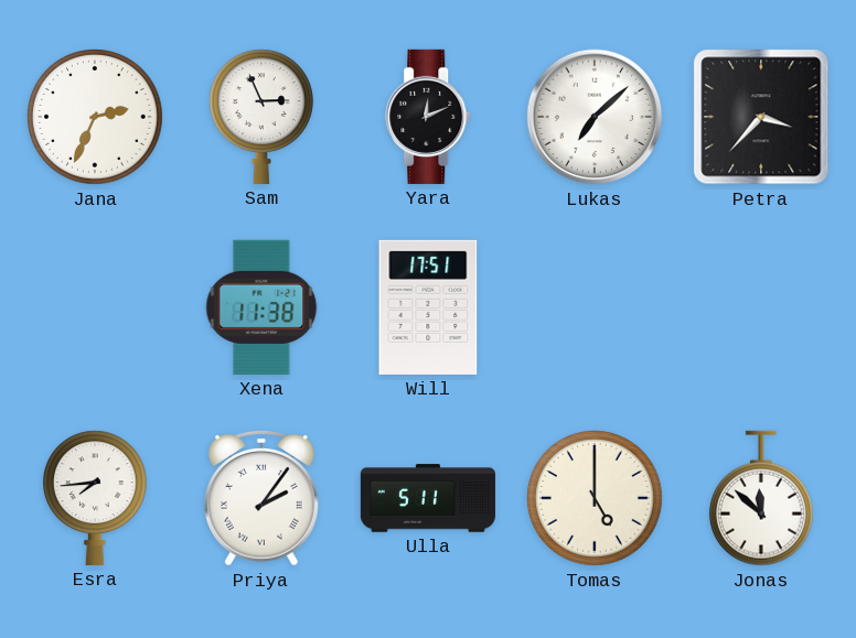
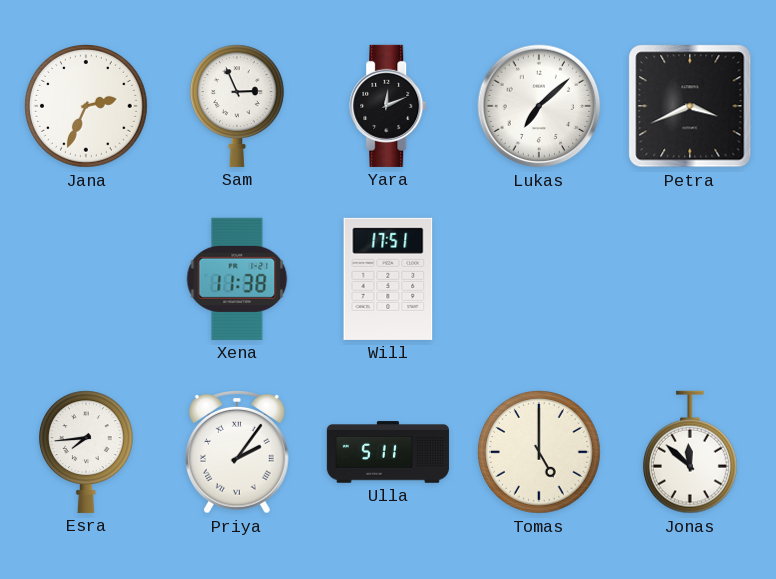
Petra: 3:37 -> 3:41
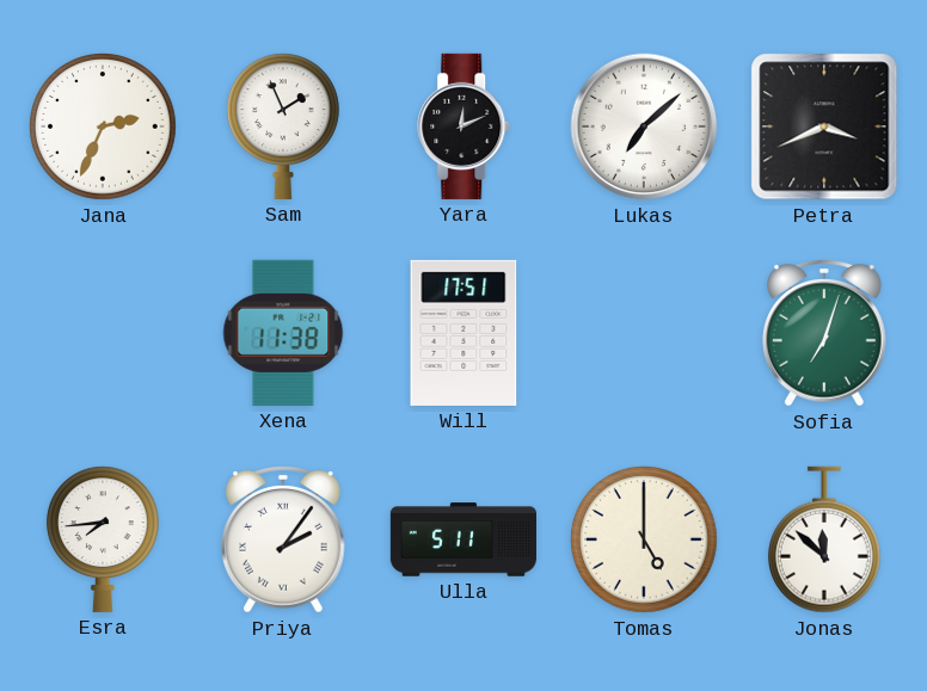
Sam: 2:56 -> 1:56
Sofia: none -> 7:03
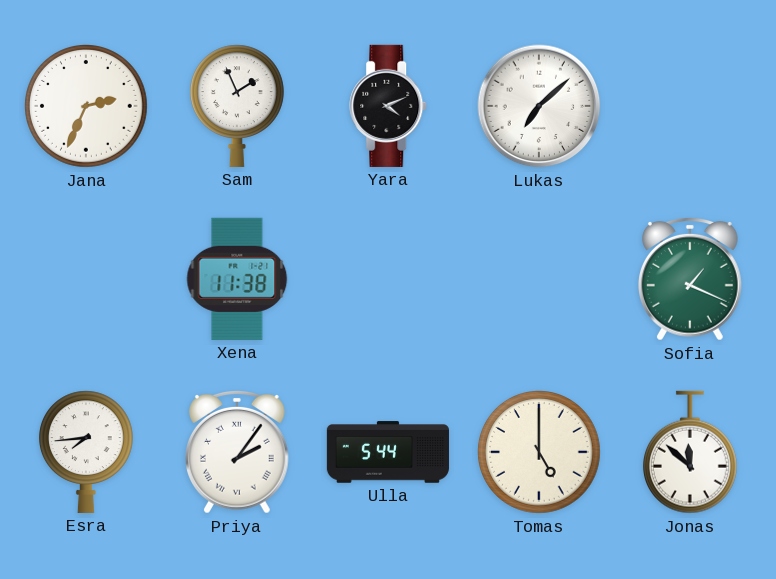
Yara: 12:11 -> 4:11
Petra: 3:41 -> none
Will: 17:51 -> none
Sofia: 7:03 -> 1:19
Ulla: 5:11 -> 5:44
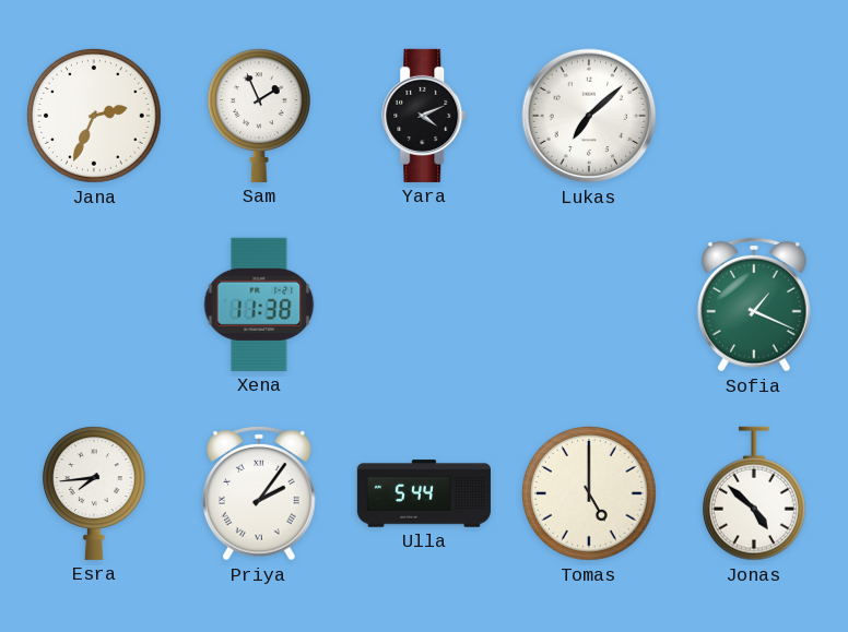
Jonas: 11:52 -> 4:52
